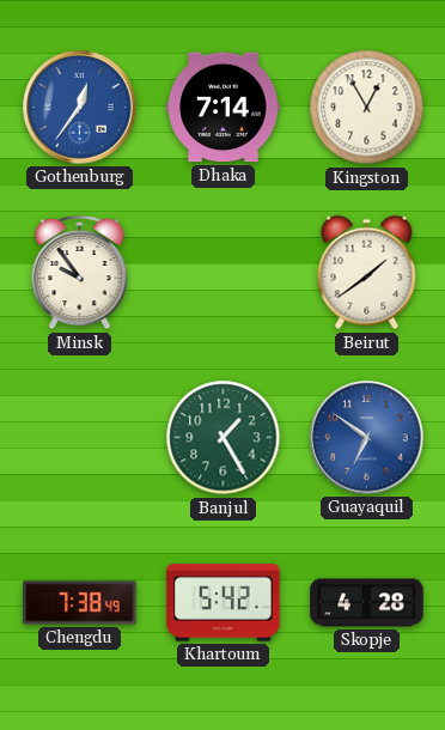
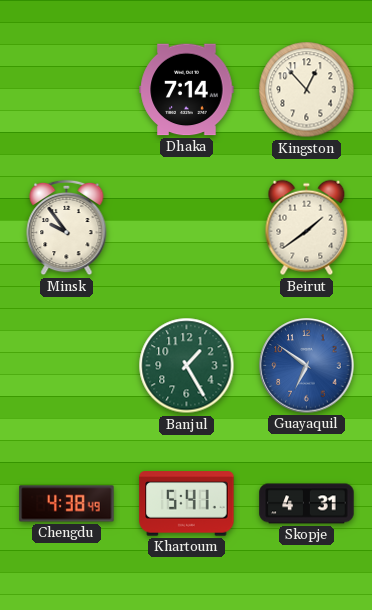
Gothenburg: 12:36 -> none
Kingston: 12:55 -> 12:53
Chengdu: 7:38 -> 4:38
Khartoum: 5:42 -> 5:41
Skopje: 4:28 -> 4:31
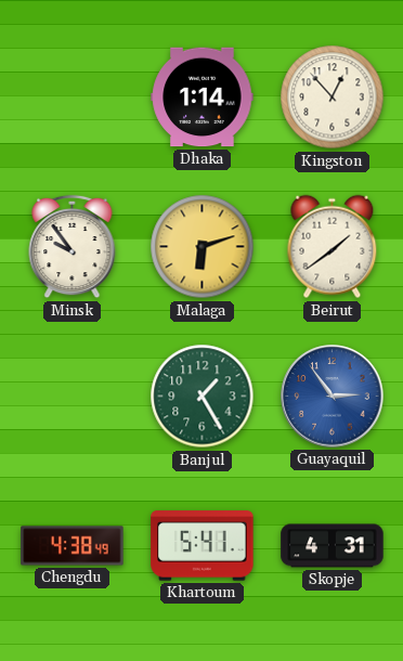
Dhaka: 7:14 -> 1:14
Malaga: none -> 6:12
Guayaquil: 6:51 -> 2:54
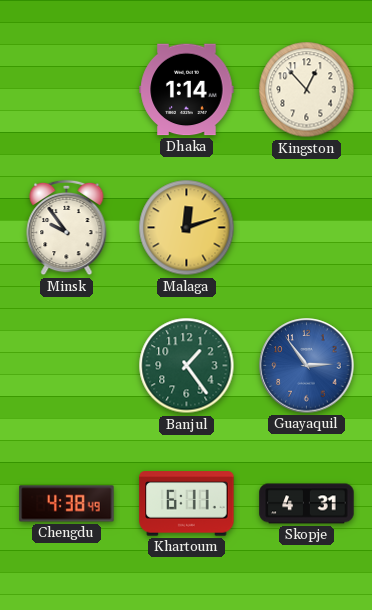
Malaga: 6:12 -> 12:12
Beirut: 1:39 -> none
Banjul: 1:25 -> 1:24
Khartoum: 5:41 -> 6:11
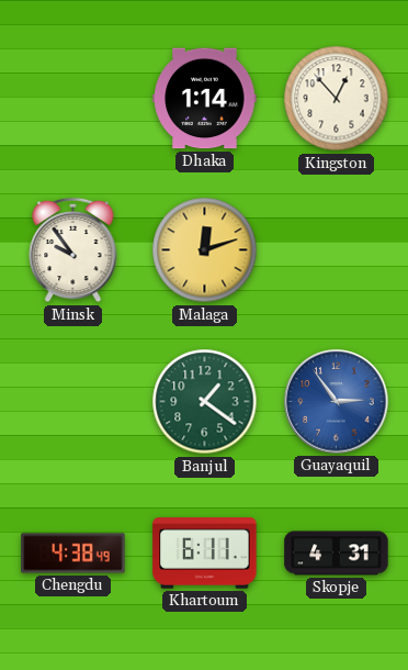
Banjul: 1:24 -> 1:21
